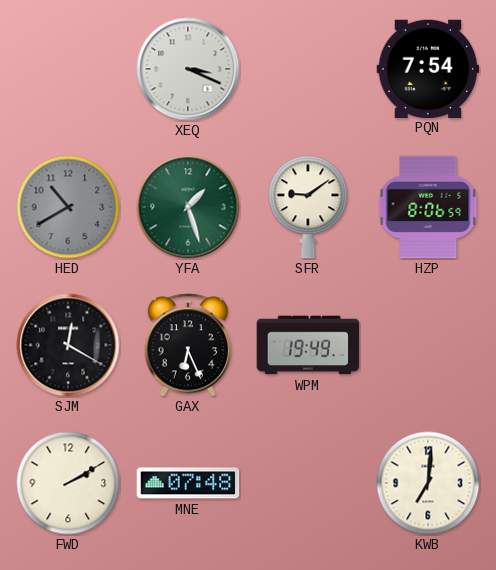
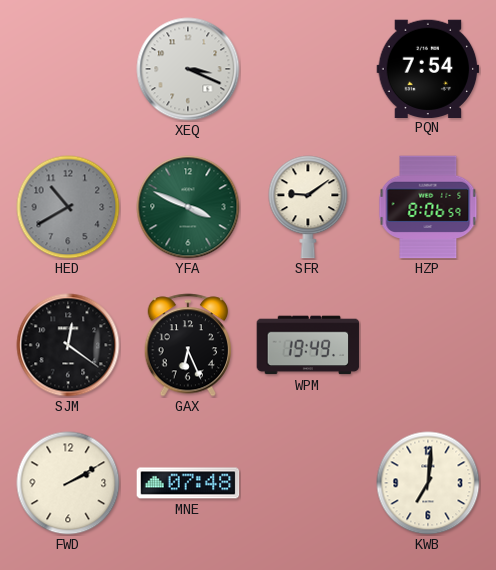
YFA: 1:27 -> 3:49
SJM: 12:20 -> 12:21
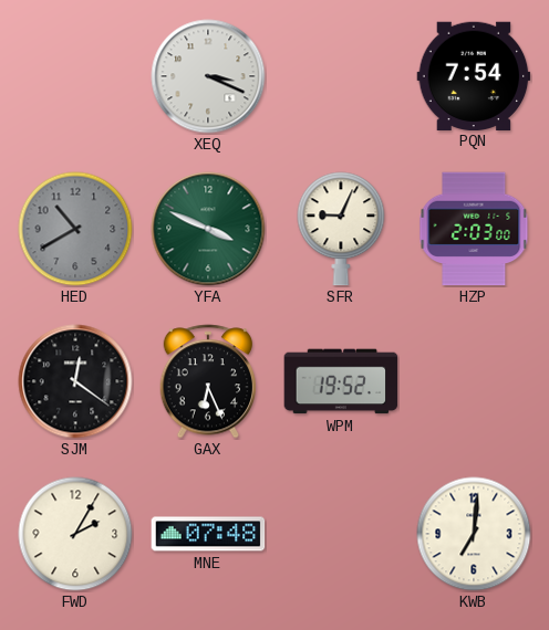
SFR: 9:09 -> 9:04
HZP: 8:06 -> 2:03
WPM: 19:49 -> 19:52
FWD: 2:10 -> 2:05
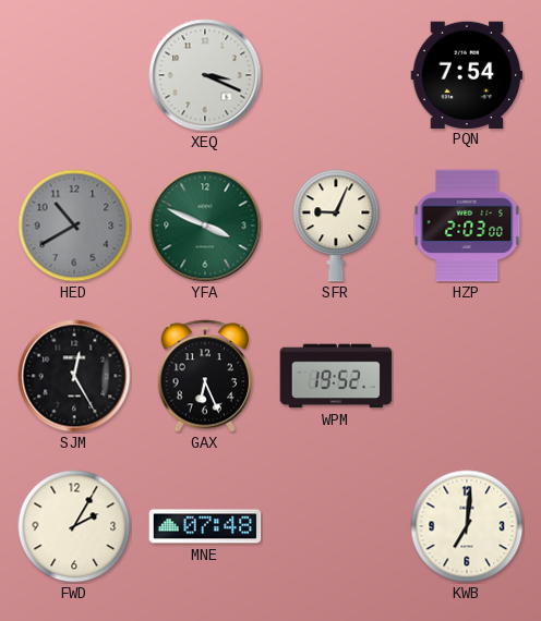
SJM: 12:21 -> 12:25
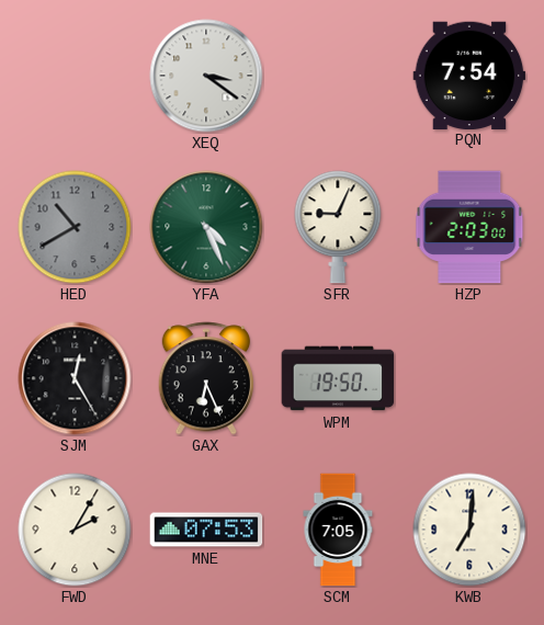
XEQ: 3:19 -> 3:21
YFA: 3:49 -> 4:26
WPM: 19:52 -> 19:50
MNE: 07:48 -> 07:53
SCM: none -> 7:05
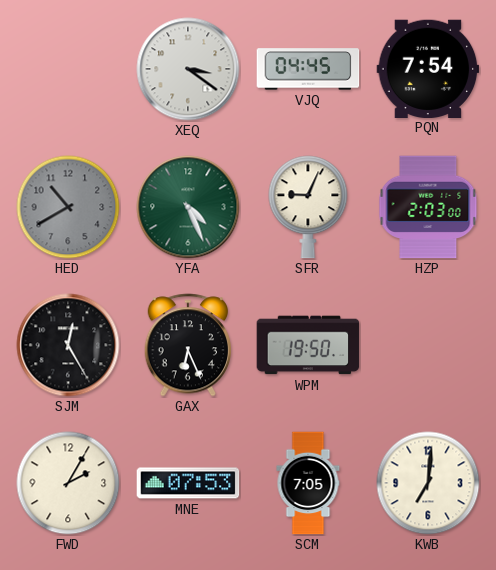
VJQ: none -> 04:45
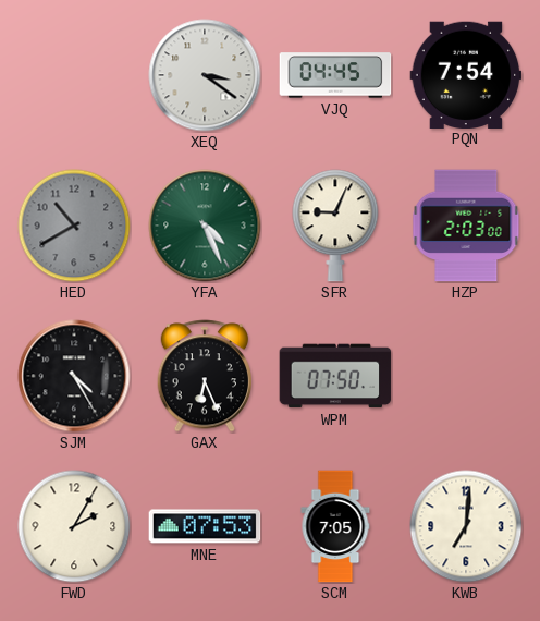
SJM: 12:25 -> 4:25
WPM: 19:50 -> 07:50
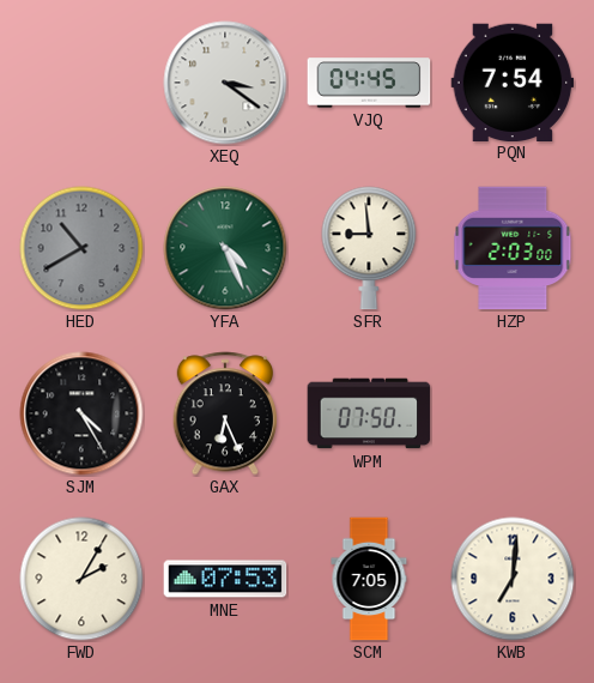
SFR: 9:04 -> 8:59
